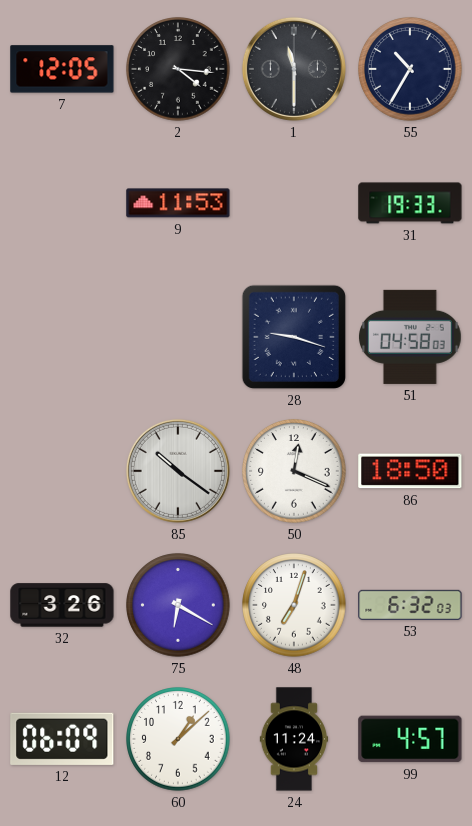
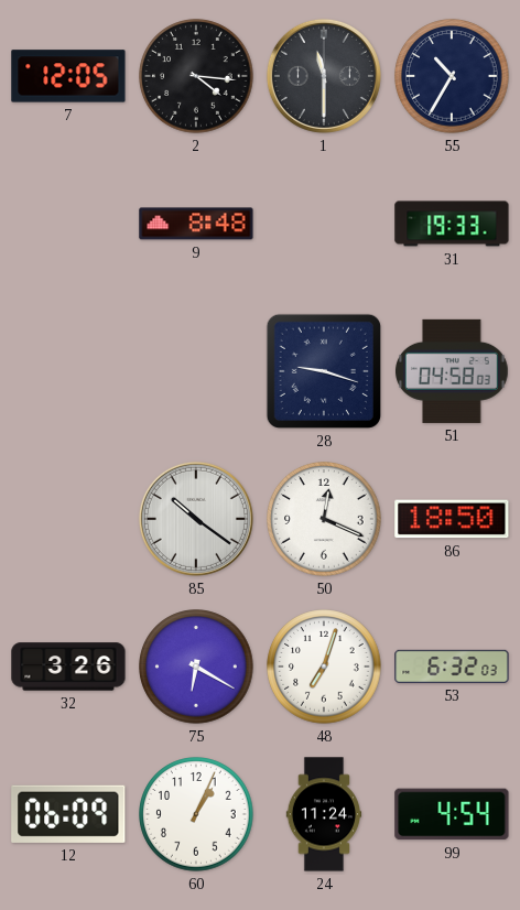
9: 11:53 -> 8:48
60: 1:08 -> 1:04
99: 4:57 -> 4:54
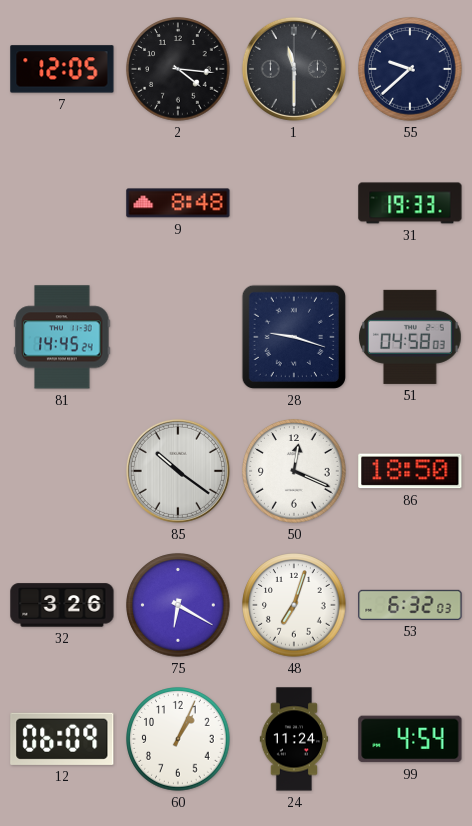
55: 10:35 -> 9:38
81: none -> 14:45
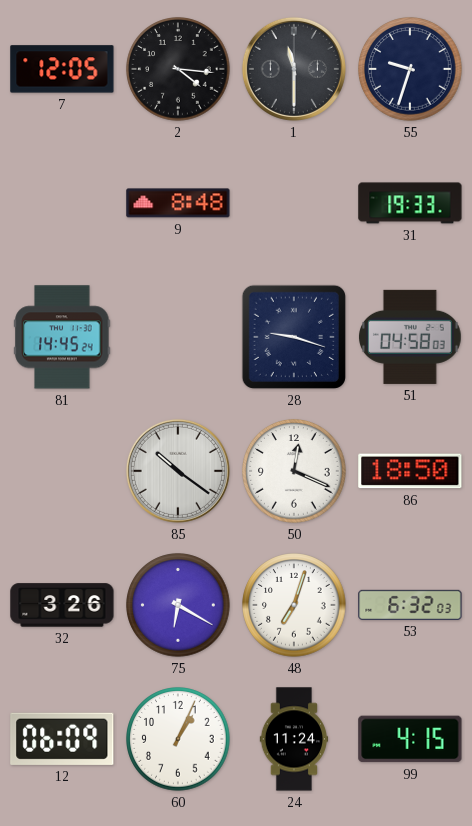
55: 9:38 -> 9:33
99: 4:54 -> 4:15
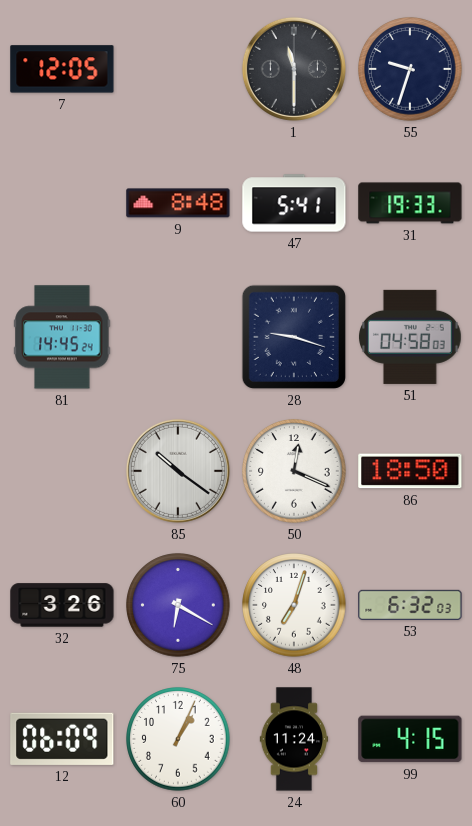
2: 4:16 -> none
47: none -> 5:41
